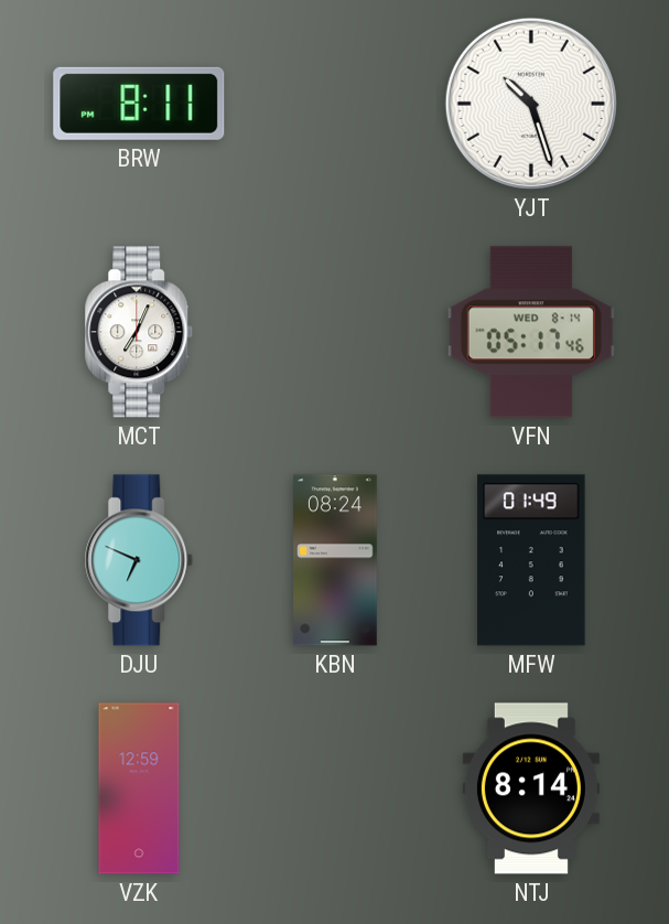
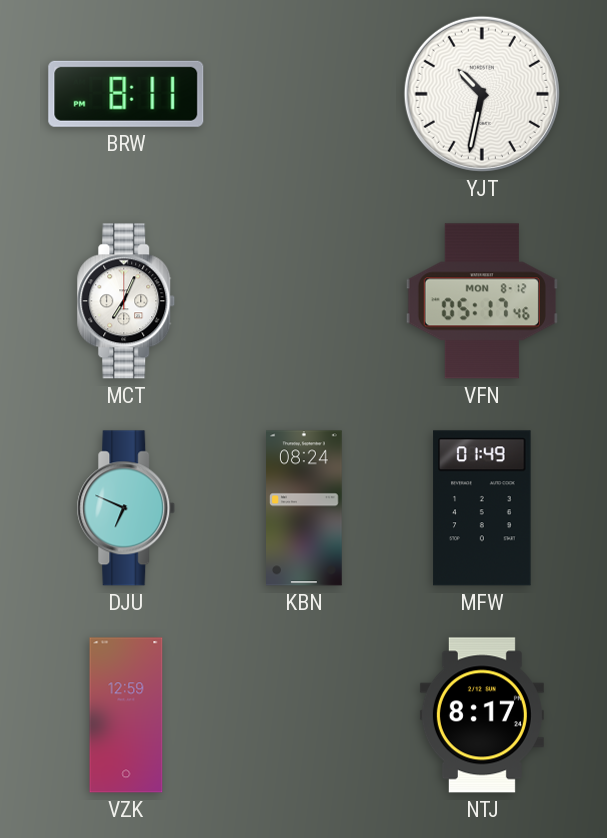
YJT: 10:27 -> 10:32
VFN date: WED 8-14 -> MON 8-12
NTJ: 8:14 -> 8:17
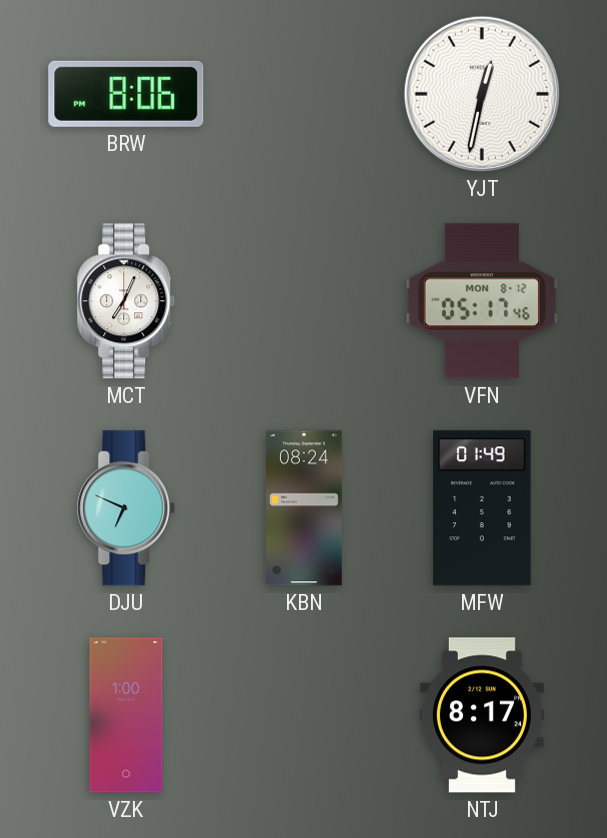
BRW: 8:11 -> 8:06
YJT: 10:32 -> 12:32
VZK: 12:59 -> 1:00
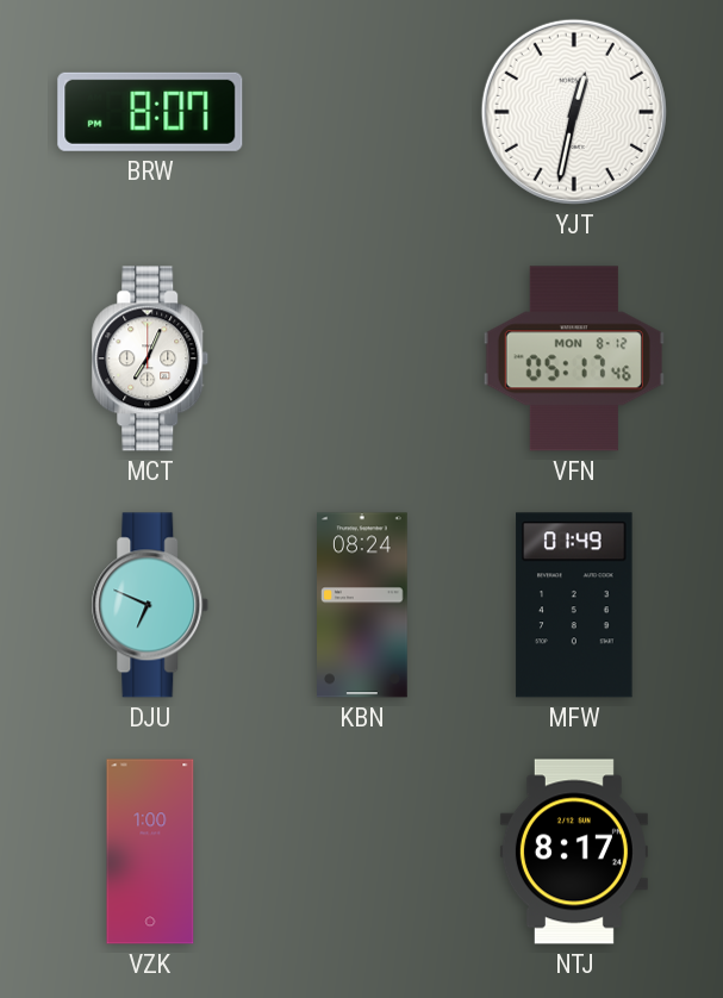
BRW: 8:06 -> 8:07
